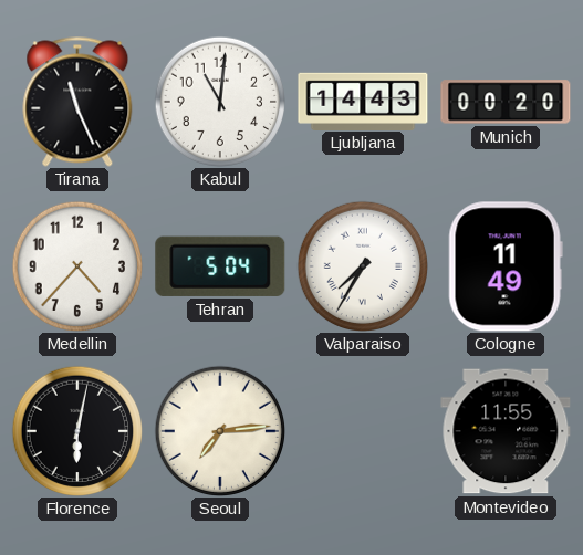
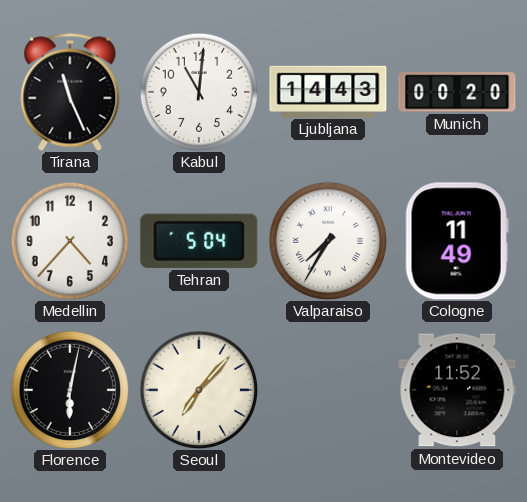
Seoul: 7:14 -> 7:07
Montevideo: 11:55 -> 11:52
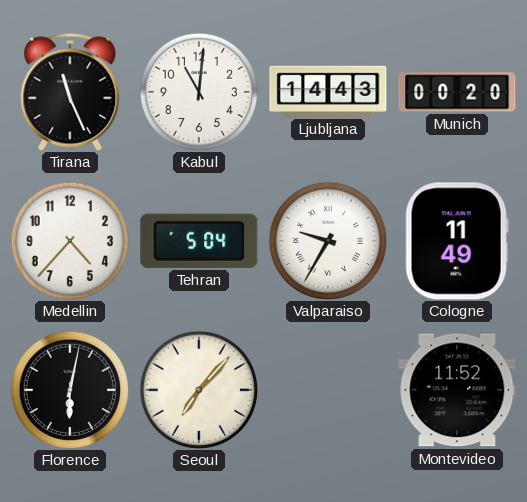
Valparaiso: 7:35 -> 9:35
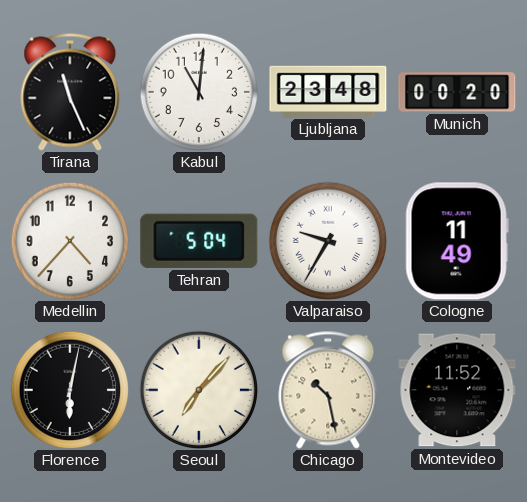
Ljubljana: 14:43 -> 23:48
Chicago: none -> 10:28
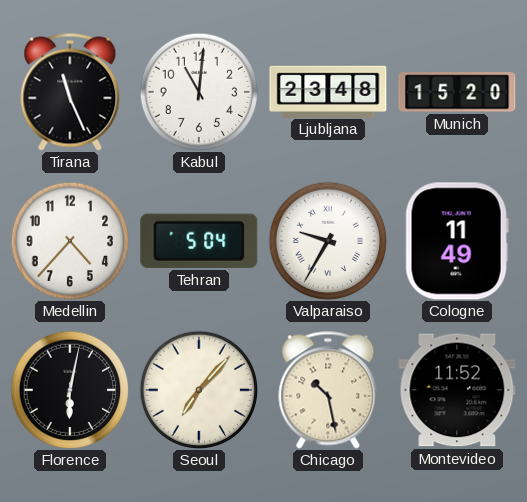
Munich: 00:20 -> 15:20
